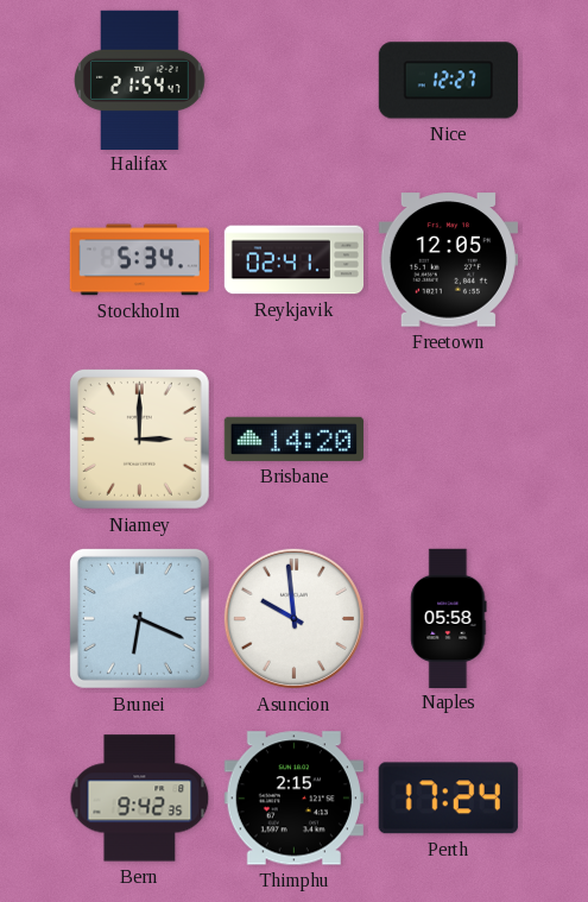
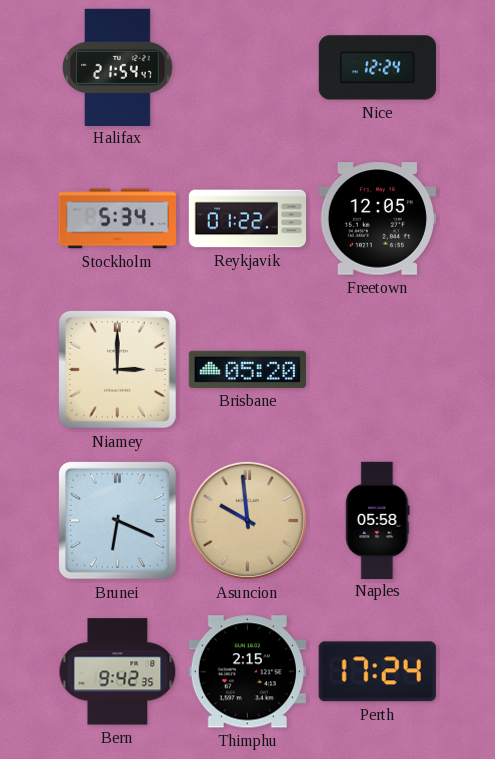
Nice: 12:27 -> 12:24
Reykjavik: 02:41 -> 01:22
Brisbane: 14:20 -> 05:20
Asuncion dial: white -> champagne
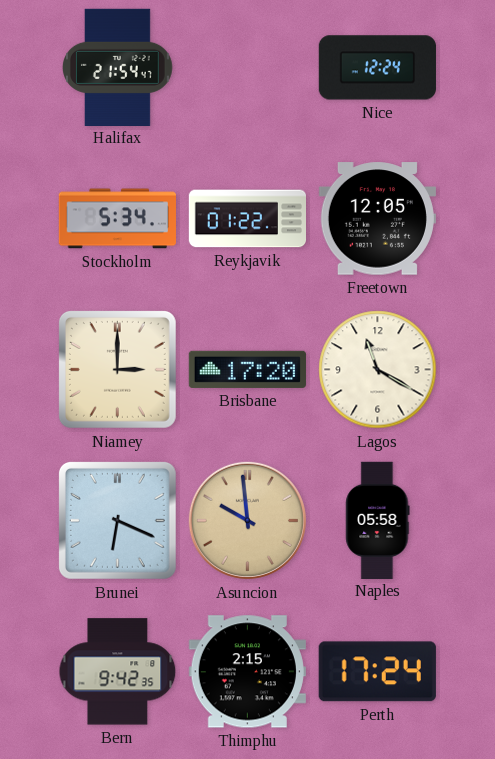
Brisbane: 05:20 -> 17:20
Lagos: none -> 11:20
